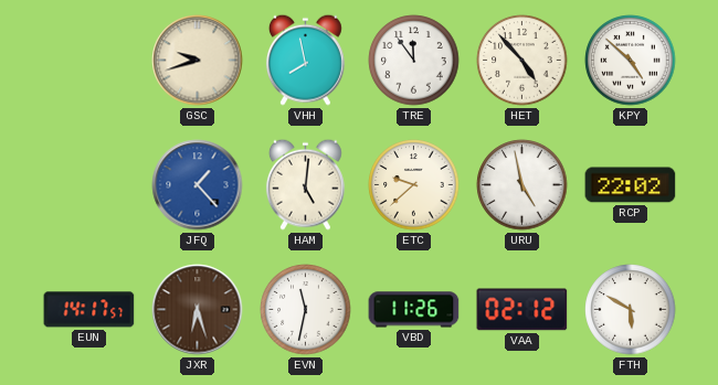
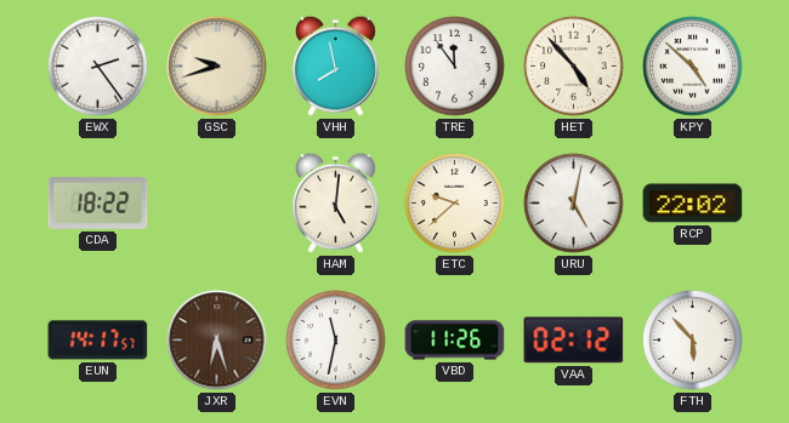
EWX: none -> 2:24
CDA: none -> 18:22
JFQ: 1:23 -> none
URU: 4:58 -> 5:02
FTH: 5:50 -> 5:53
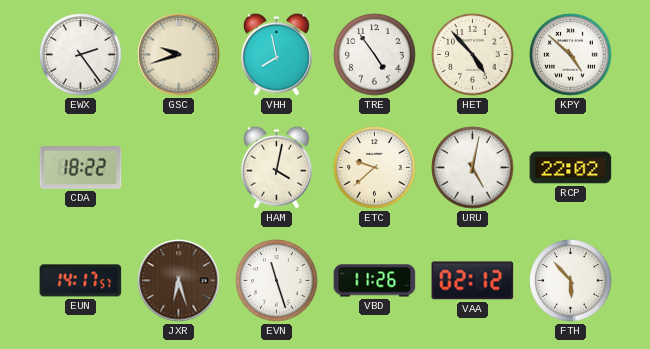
TRE: 11:54 -> 4:54
HAM: 5:01 -> 4:02
EVN: 11:32 -> 11:27
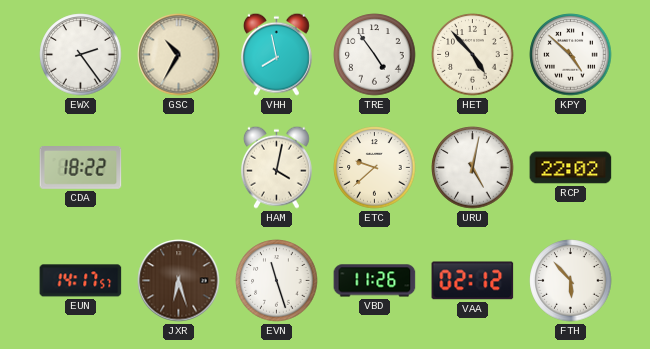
GSC: 9:42 -> 10:35
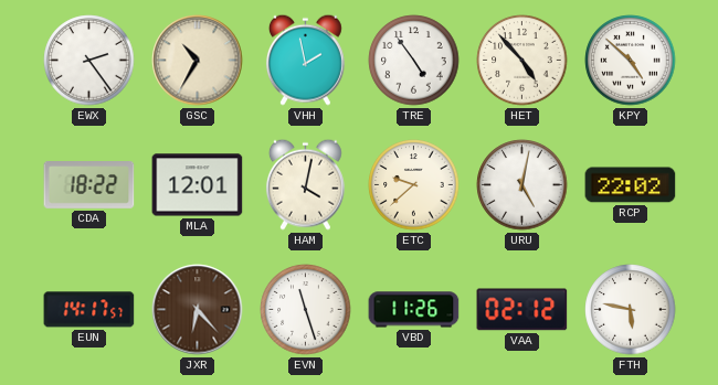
VHH: 7:58 -> 1:58
MLA: none -> 12:01
JXR: 6:27 -> 6:23
FTH: 5:53 -> 5:47
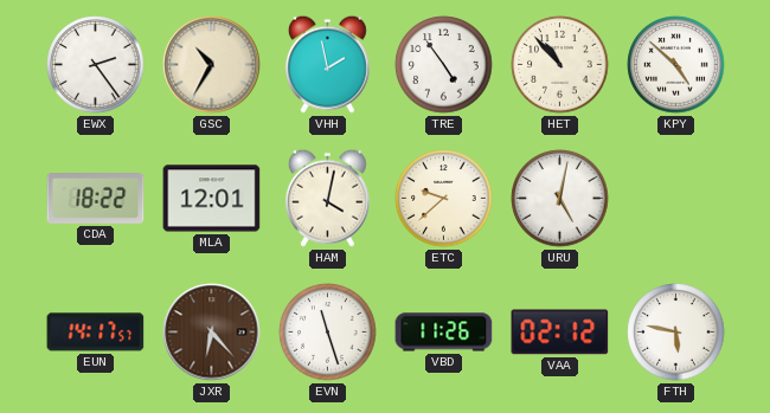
HET: 4:53 -> 10:53
RCP: 22:02 -> none
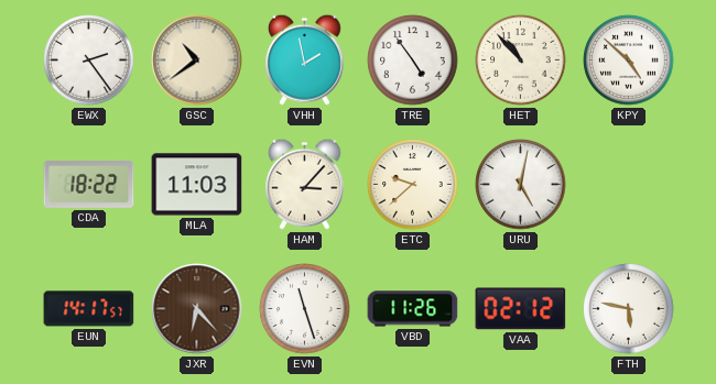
GSC: 10:35 -> 10:39
MLA: 12:01 -> 11:03
HAM: 4:02 -> 3:07
